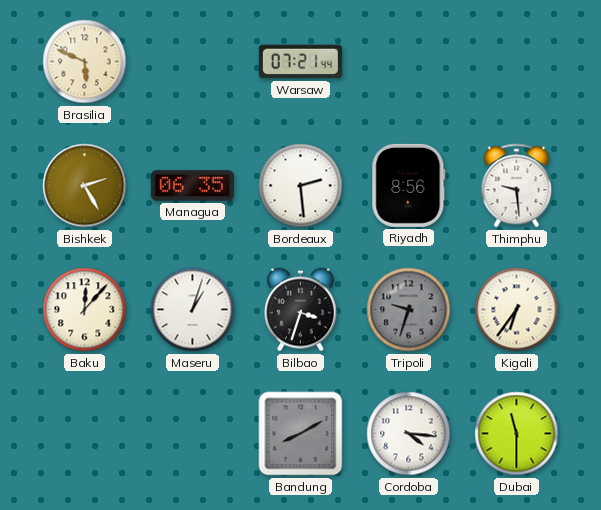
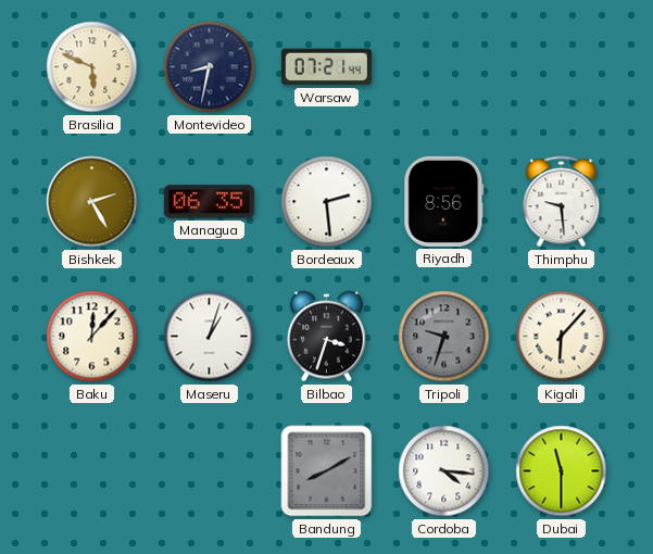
Montevideo: none -> 8:32
Kigali: 6:36 -> 6:07
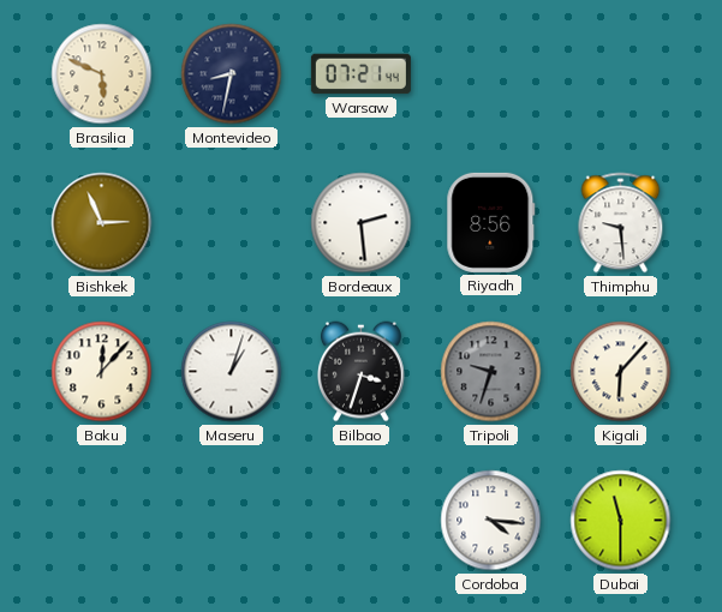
Bishkek: 2:25 -> 2:56
Managua: 06:35 -> none
Bandung: 8:10 -> none
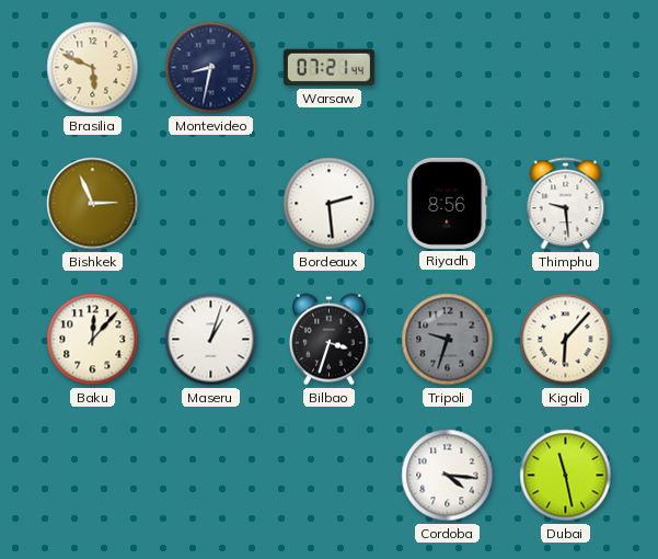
Dubai: 11:30 -> 11:28
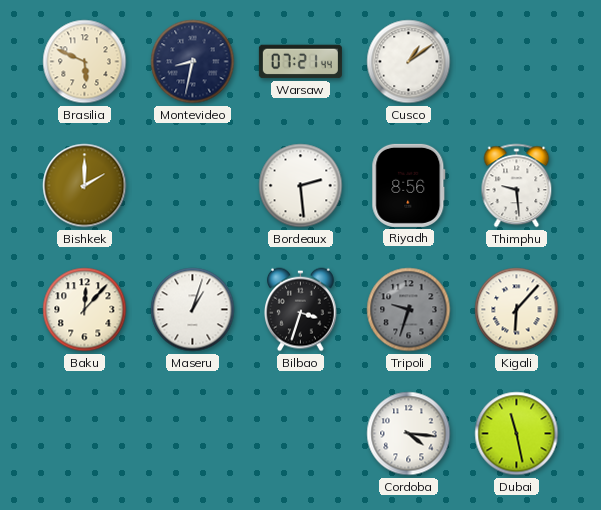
Cusco: none -> 1:09
Bishkek: 2:56 -> 2:00
